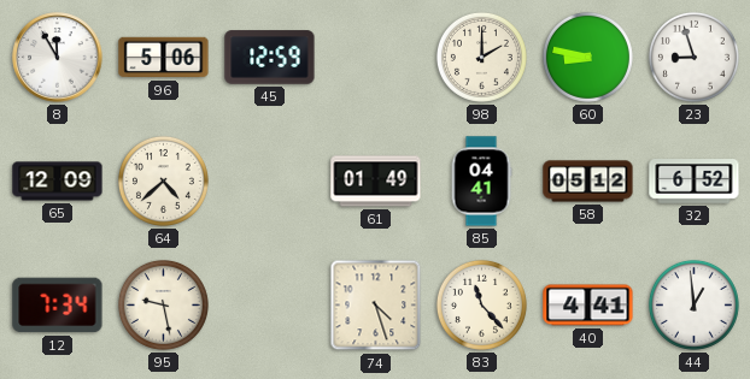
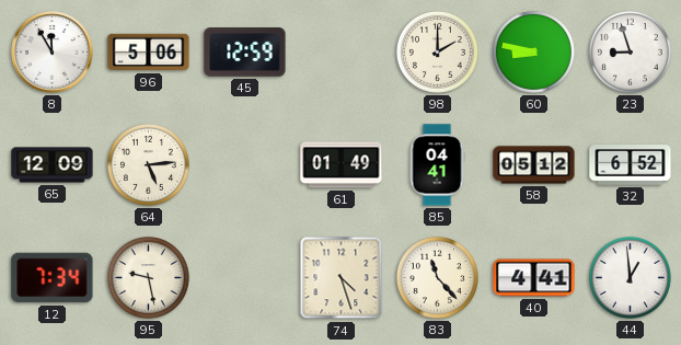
64: 4:38 -> 5:14
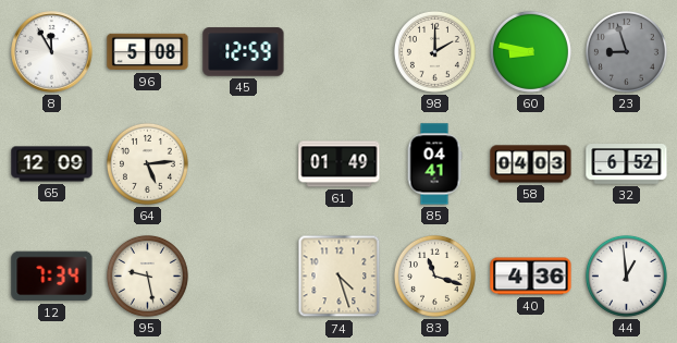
96: 5:06 -> 5:08
23 dial: white -> grey
58: 05:12 -> 04:03
83: 11:23 -> 11:18
40: 4:41 -> 4:36
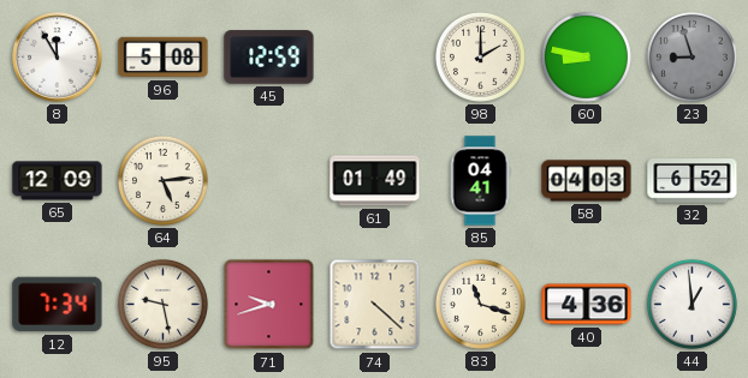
71: none -> 9:42
74: 4:27 -> 4:22
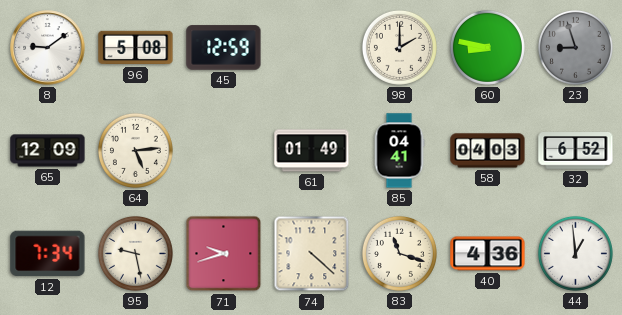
8: 11:55 -> 9:09
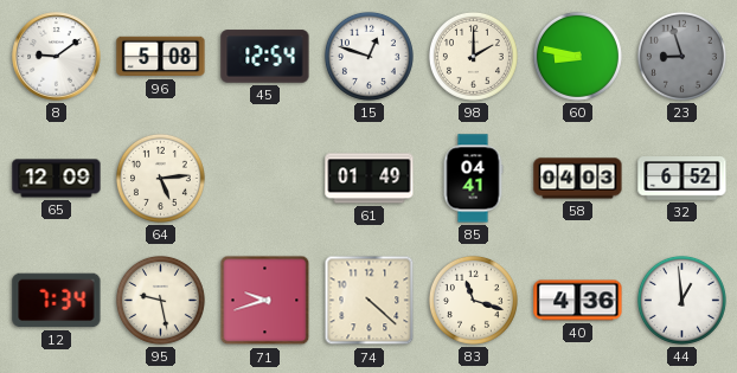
45: 12:59 -> 12:54
15: none -> 12:48
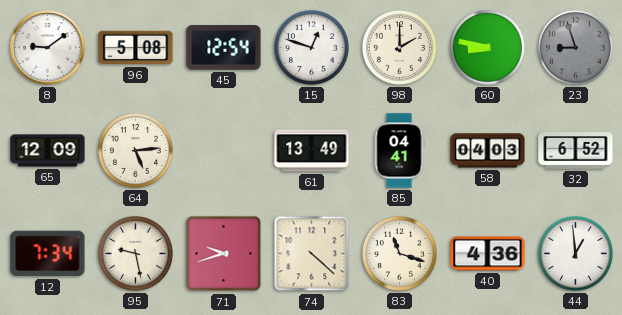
61: 01:49 -> 13:49
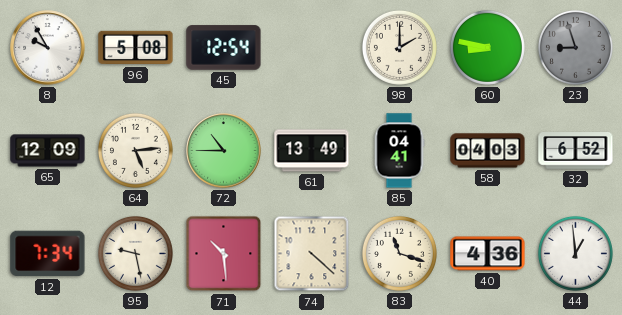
8: 9:09 -> 9:55
15: 12:48 -> none
72: none -> 10:45
71: 9:42 -> 10:29
